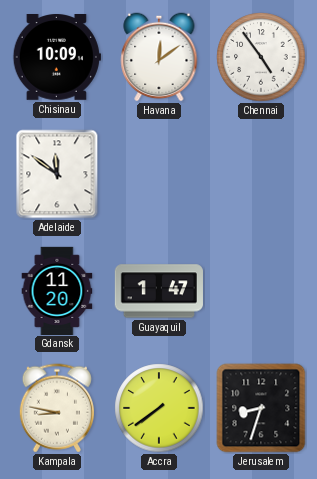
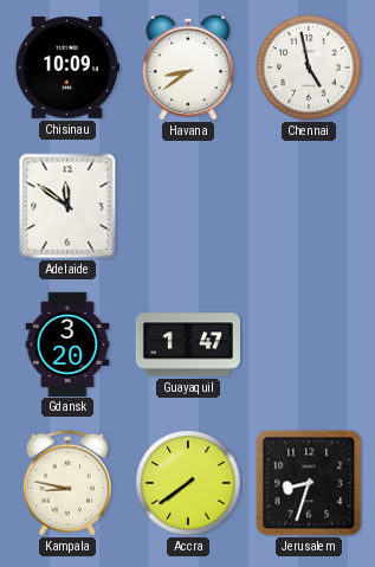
Havana: 12:09 -> 8:39
Chennai: 4:54 -> 4:58
Gdansk: 11:20 -> 3:20
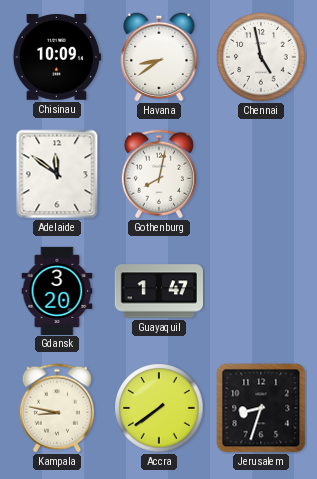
Gothenburg: none -> 8:02
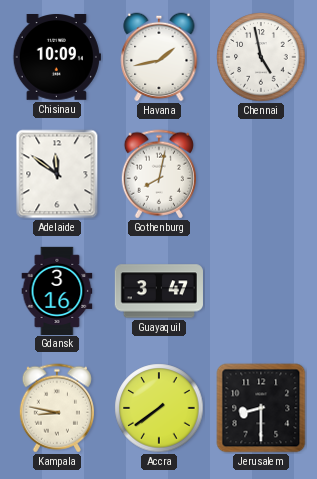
Havana: 8:39 -> 1:43
Gdansk: 3:20 -> 3:16
Guayaquil: 1:47 -> 3:47
Jerusalem: 8:33 -> 8:30
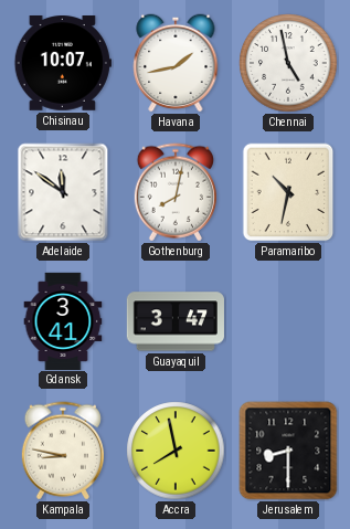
Chisinau: 10:09 -> 10:07
Paramaribo: none -> 10:32
Gdansk: 3:16 -> 3:41
Accra: 7:39 -> 7:58
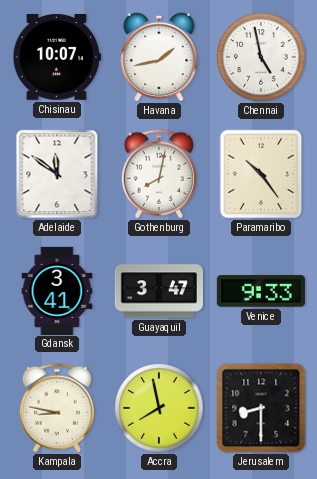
Paramaribo: 10:32 -> 10:24
Venice: none -> 9:33
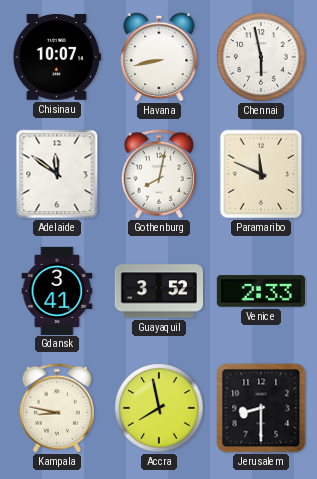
Havana: 1:43 -> 8:43
Chennai: 4:58 -> 5:58
Paramaribo: 10:24 -> 11:49
Guayaquil: 3:47 -> 3:52
Venice: 9:33 -> 2:33
